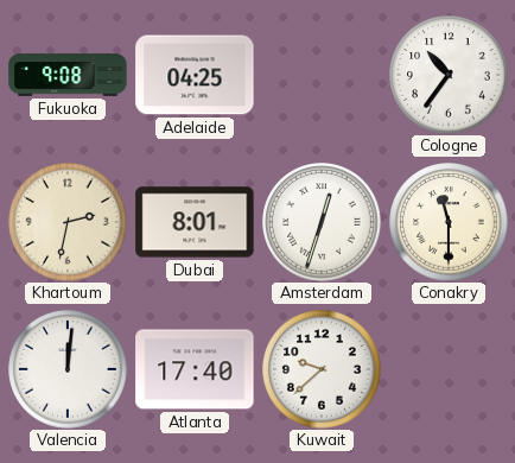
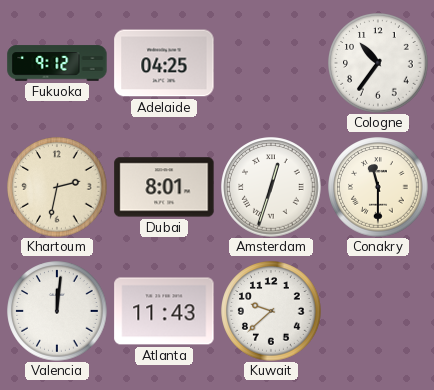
Fukuoka: 9:08 -> 9:12
Atlanta: 17:40 -> 11:43
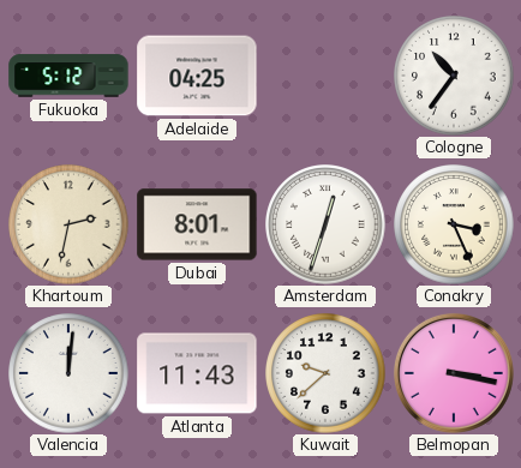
Fukuoka: 9:12 -> 5:12
Conakry: 11:30 -> 3:26
Belmopan: none -> 3:17
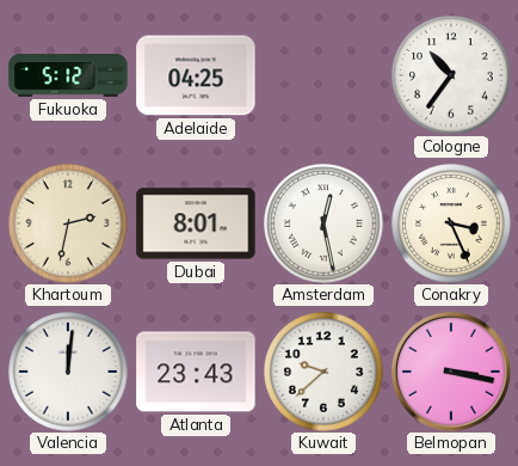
Amsterdam: 12:33 -> 12:28
Atlanta: 11:43 -> 23:43
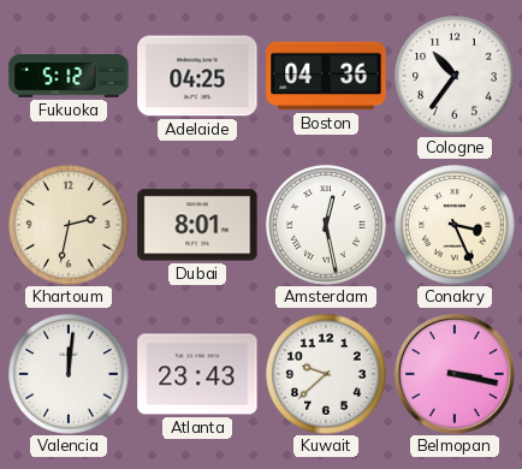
Boston: none -> 04:36
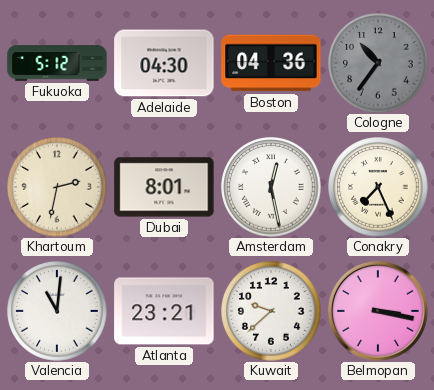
Adelaide: 04:25 -> 04:30
Cologne dial: white -> grey
Conakry: 3:26 -> 7:26
Valencia: 12:01 -> 11:01
Atlanta: 23:43 -> 23:21
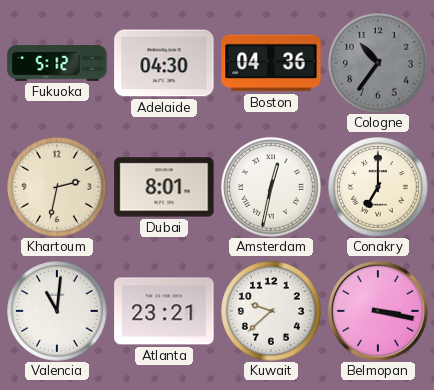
Amsterdam: 12:28 -> 12:32
Conakry: 7:26 -> 7:00
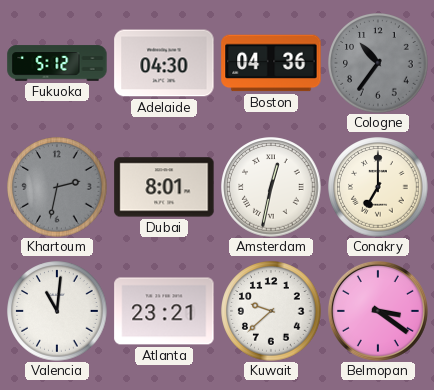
Khartoum dial: cream -> grey
Belmopan: 3:17 -> 3:21
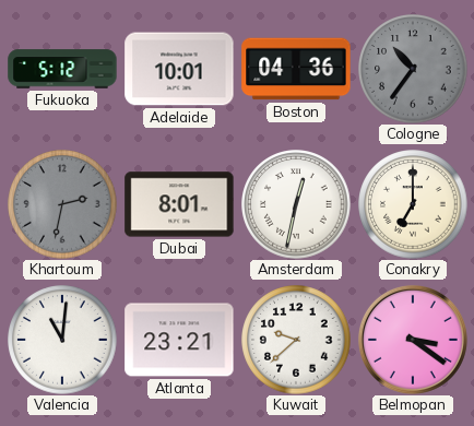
Adelaide: 04:30 -> 10:01
